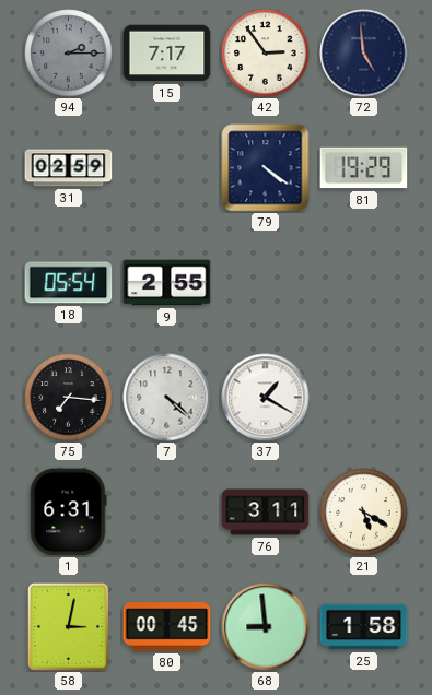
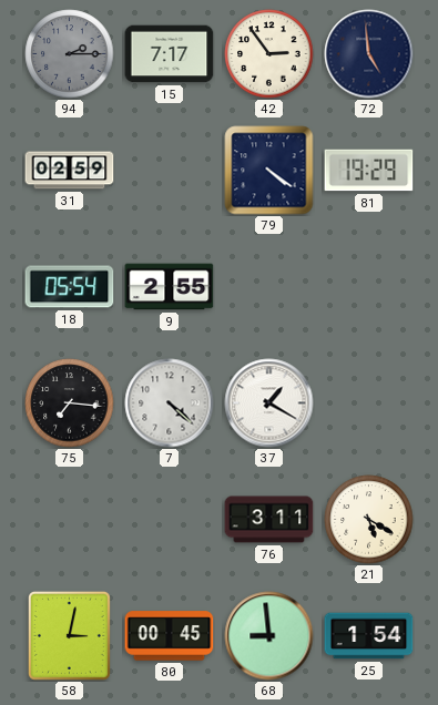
1: 6:31 -> none
25: 1:58 -> 1:54
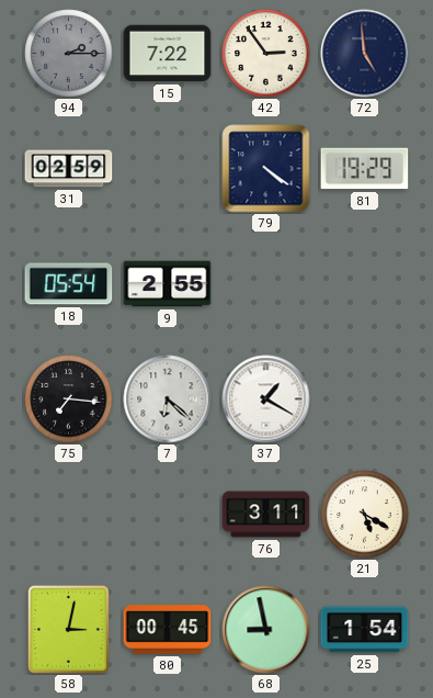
15: 7:17 -> 7:22
7: 4:22 -> 6:22
68: 8:59 -> 8:58
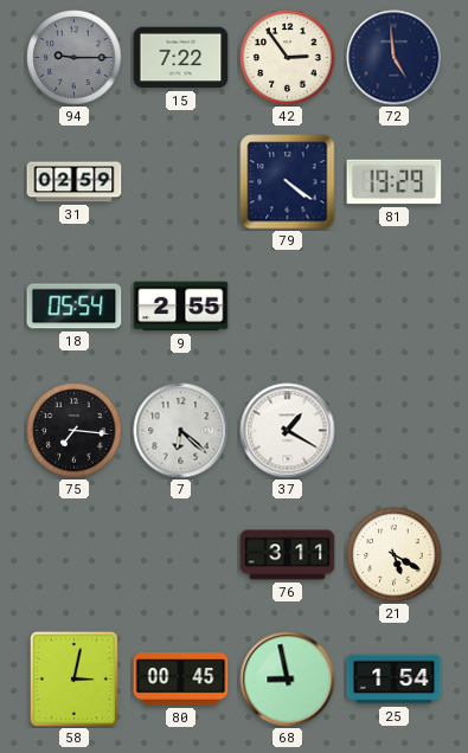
94: 2:15 -> 9:15
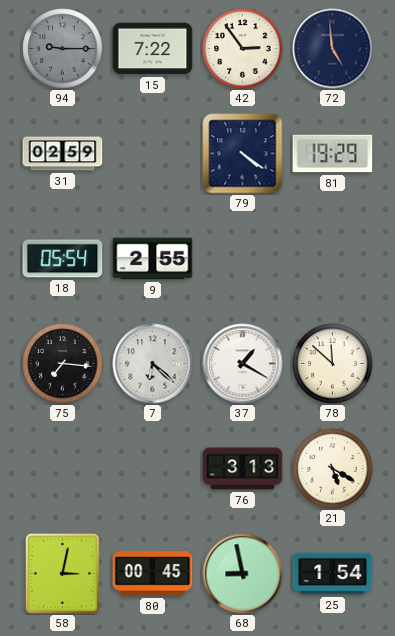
78: none -> 11:52
76: 3:11 -> 3:13
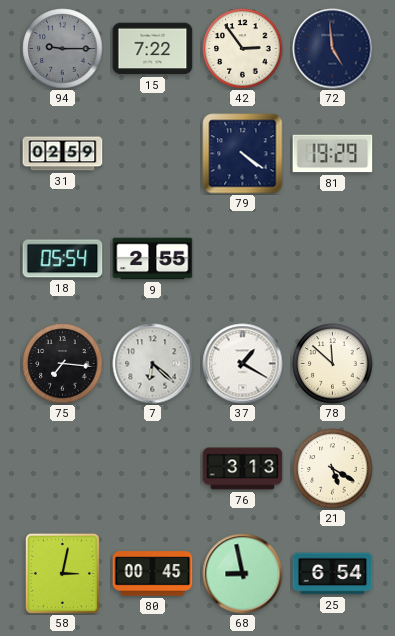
25: 1:54 -> 6:54
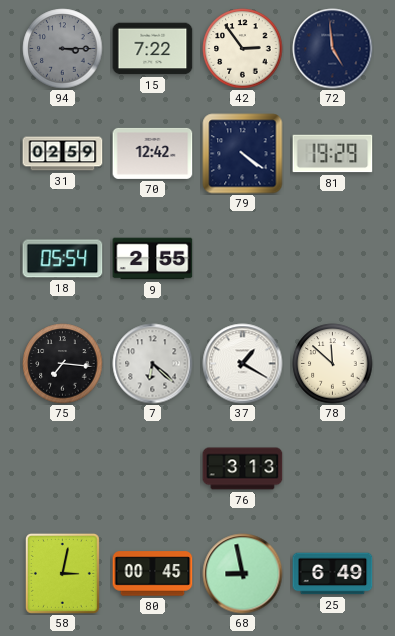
94: 9:15 -> 3:15
70: none -> 12:42
21: 5:20 -> none
25: 6:54 -> 6:49
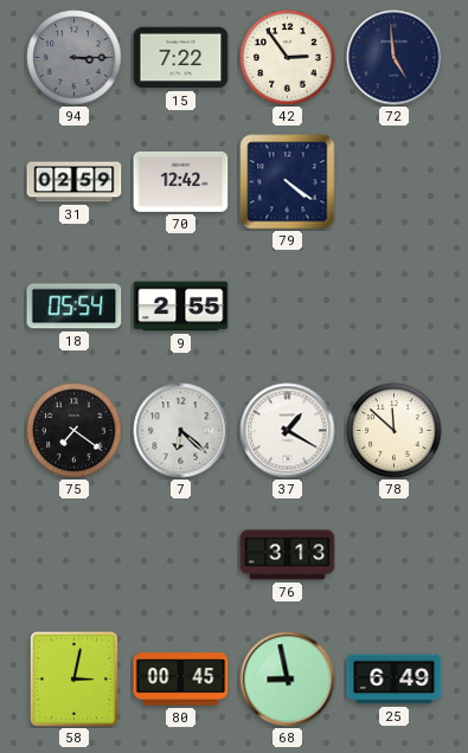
81: 19:29 -> none
75: 7:16 -> 7:21
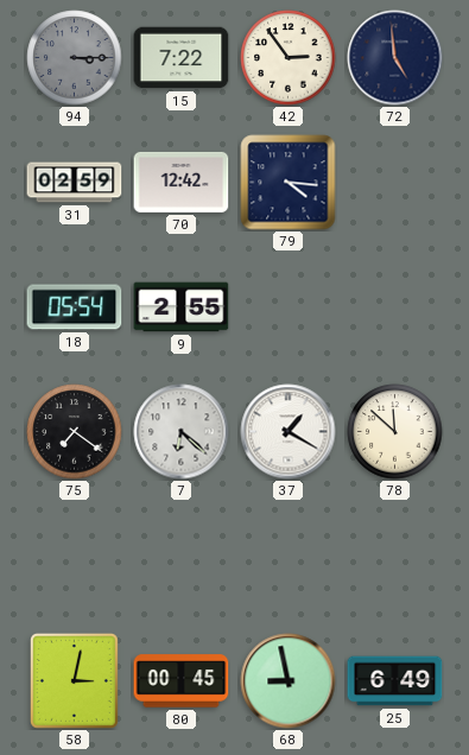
79: 4:21 -> 4:16
76: 3:13 -> none
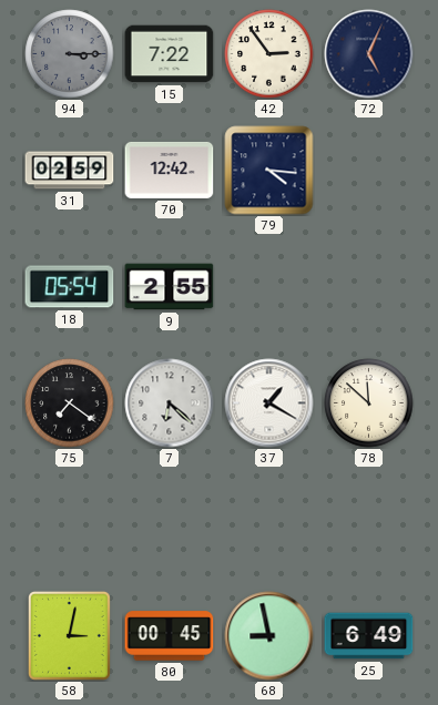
72: 4:59 -> 5:04
